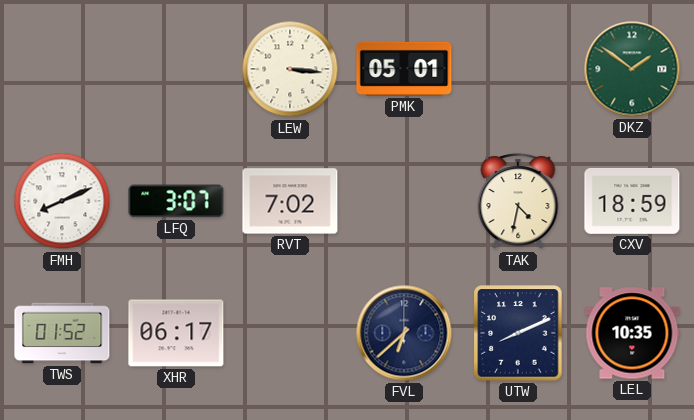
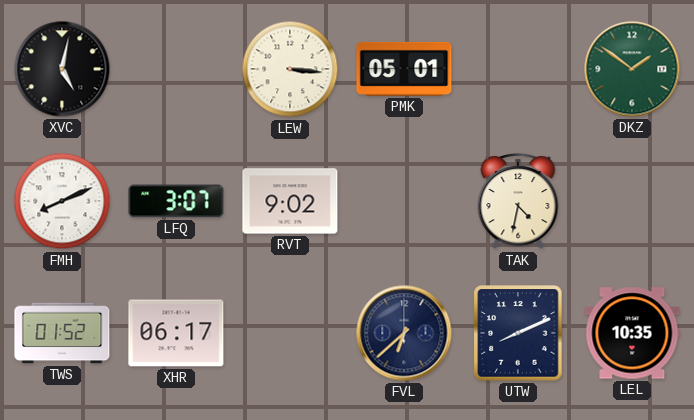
XVC: none -> 5:02
RVT: 7:02 -> 9:02
CXV: 18:59 -> none
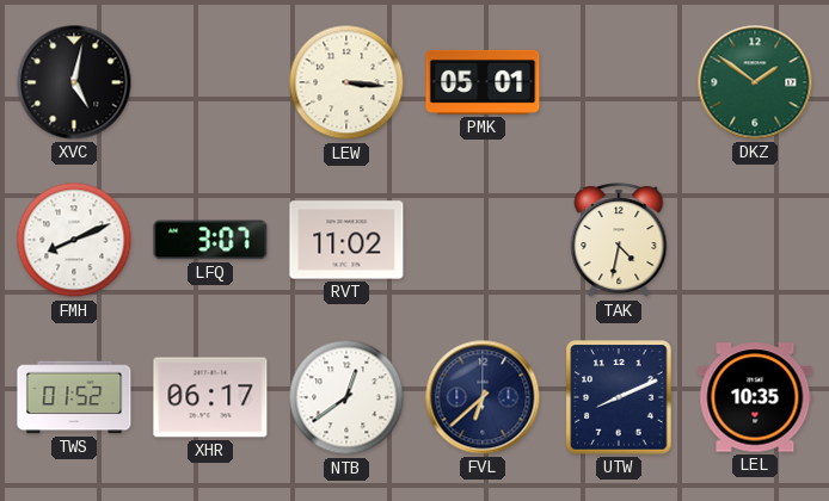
RVT: 9:02 -> 11:02
NTB: none -> 12:39
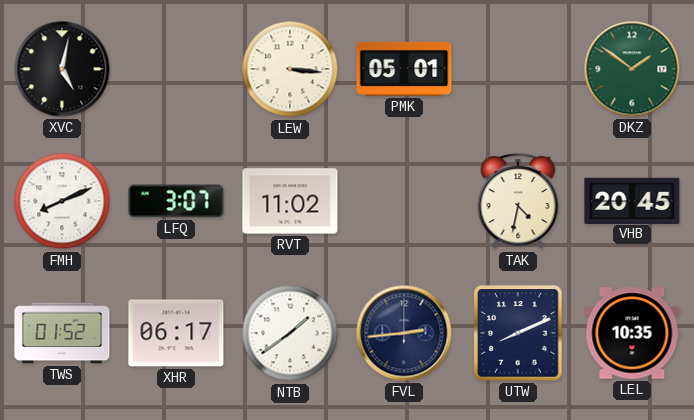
VHB: none -> 20:45
NTB: 12:39 -> 1:39
FVL: 6:38 -> 2:44
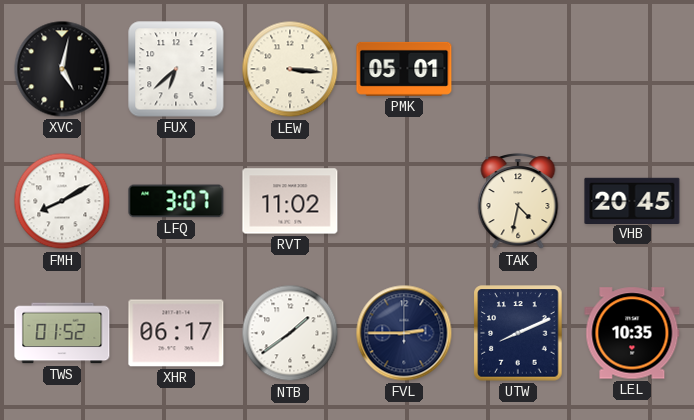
FUX: none -> 6:38
DKZ: 1:51 -> none
FMH: 8:11 -> 8:10
FVL: 2:44 -> 2:45
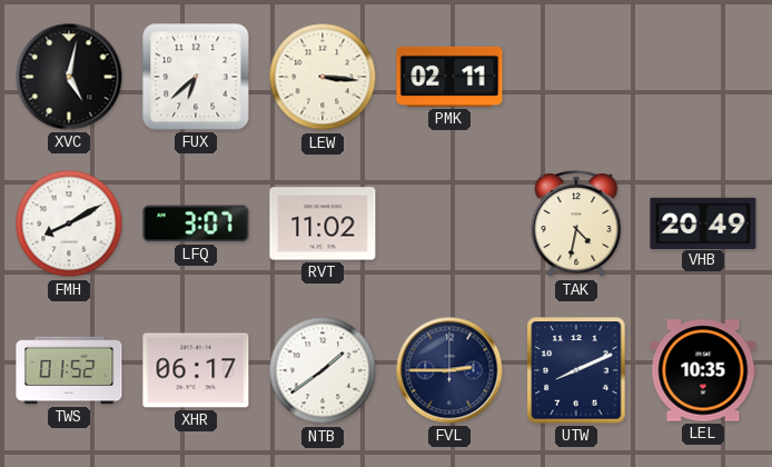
PMK: 05:01 -> 02:11
VHB: 20:45 -> 20:49
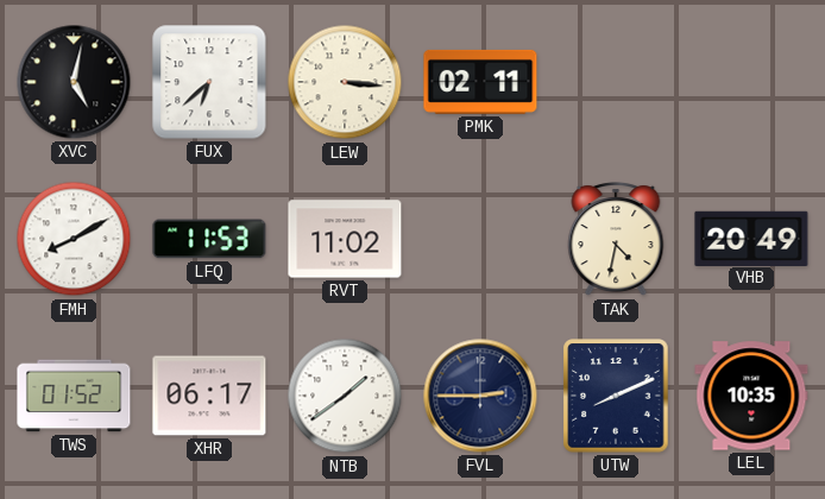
LFQ: 3:07 -> 11:53
